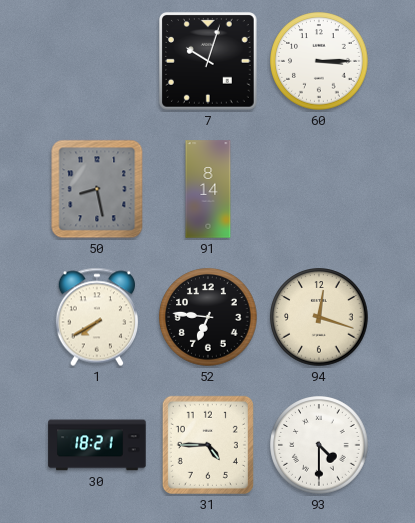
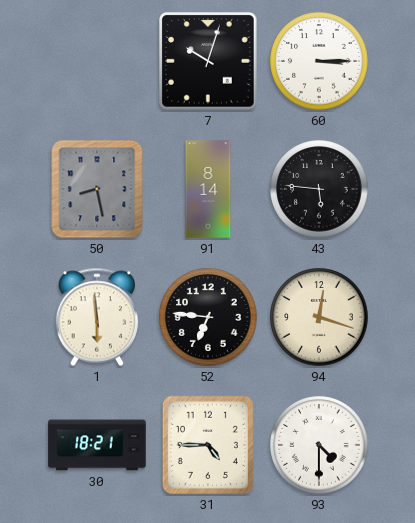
43: none -> 5:46
1: 7:40 -> 5:59
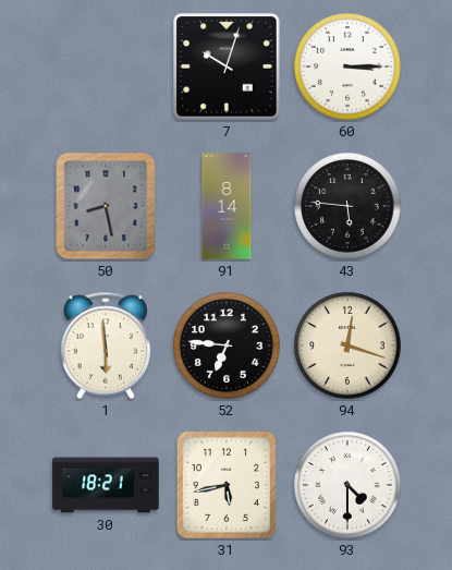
31: 4:45 -> 5:43
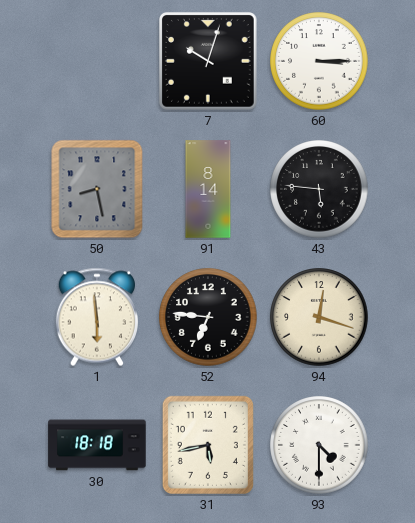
30: 18:21 -> 18:18
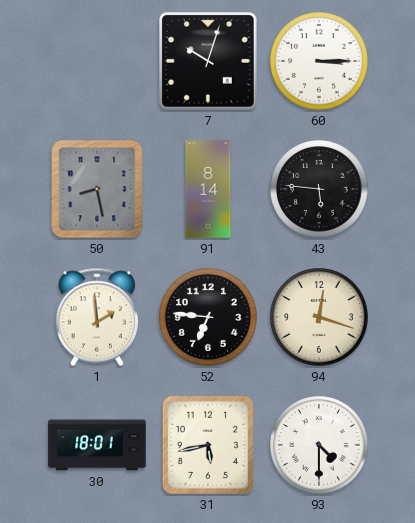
1: 5:59 -> 1:59
30: 18:18 -> 18:01
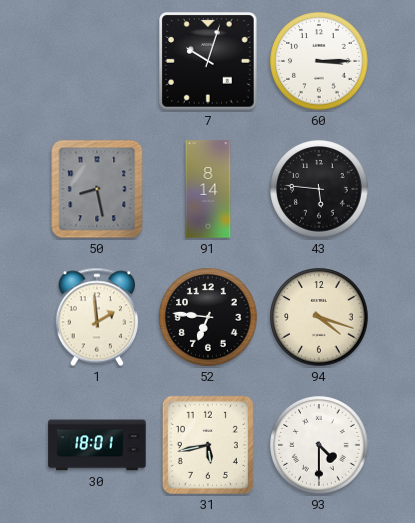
94: 12:18 -> 4:18
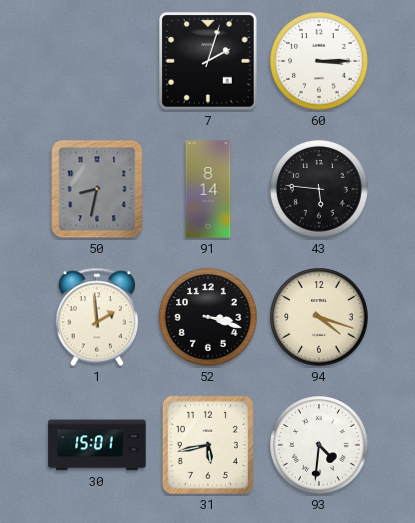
7: 10:03 -> 2:03
50: 8:28 -> 8:32
52: 6:46 -> 3:18
30: 18:01 -> 15:01
93: 4:30 -> 4:31
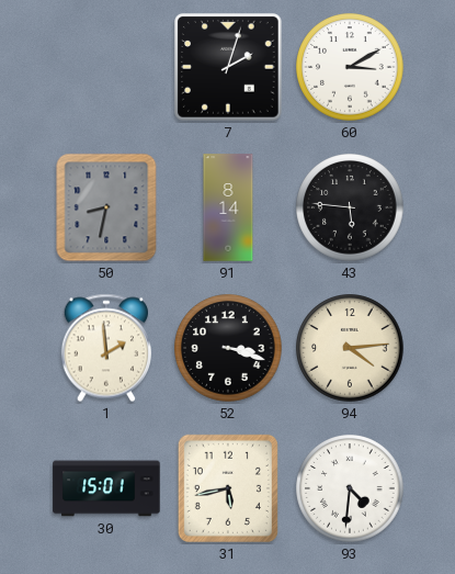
60: 3:15 -> 3:10
94: 4:18 -> 4:14
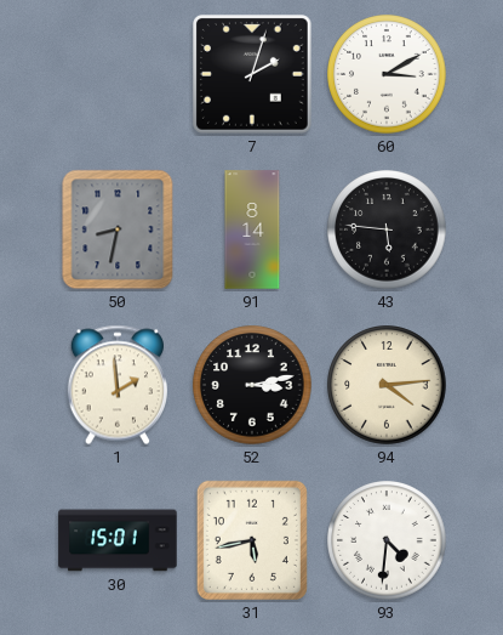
52: 3:18 -> 3:13
